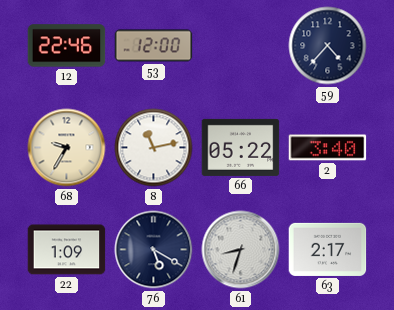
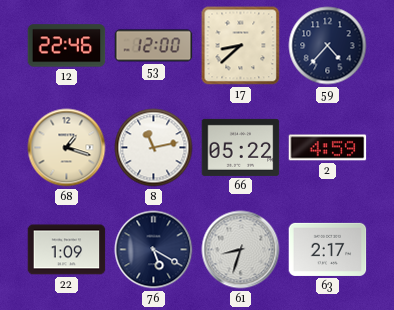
17: none -> 8:38
68: 9:35 -> 1:18
2: 3:40 -> 4:59
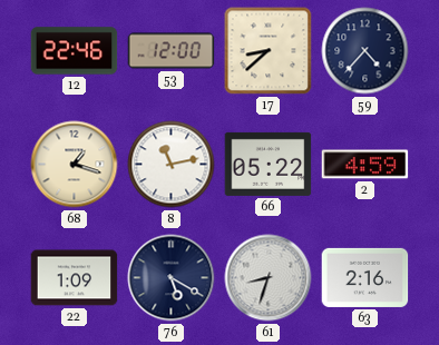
63: 2:17 -> 2:16
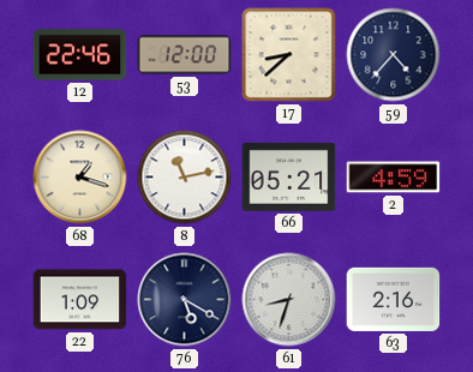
66: 05:22 -> 05:21
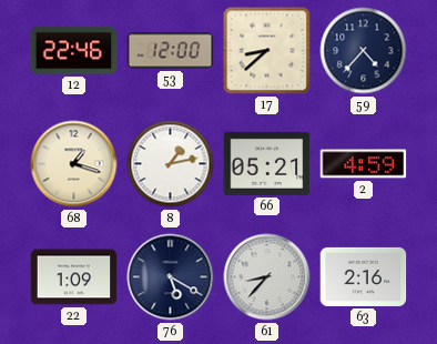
8: 11:13 -> 1:13
61: 8:33 -> 8:37
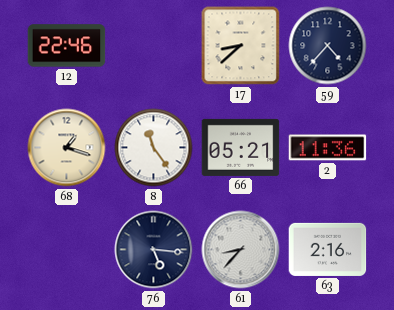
53: 12:00 -> none
8: 1:13 -> 11:24
2: 4:59 -> 11:36
22: 1:09 -> none
76: 5:20 -> 5:16
